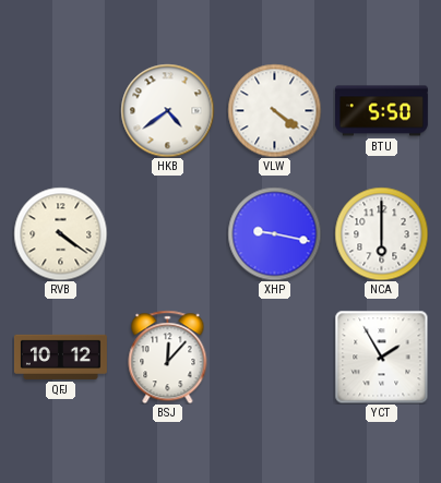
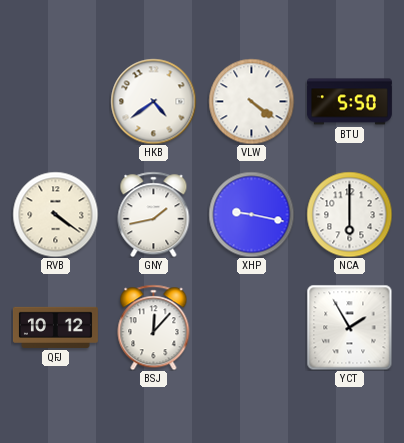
GNY: none -> 1:43
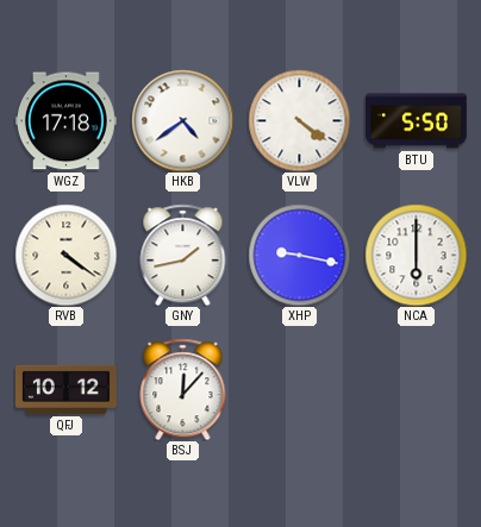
WGZ: none -> 17:18
YCT: 1:55 -> none
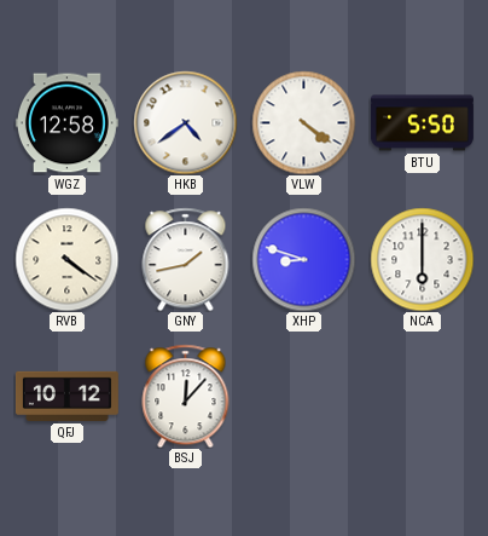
WGZ: 17:18 -> 12:58
XHP: 9:17 -> 8:48
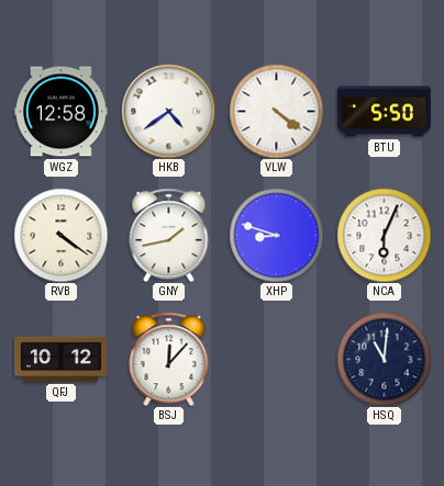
NCA: 6:00 -> 6:04
HSQ: none -> 11:01
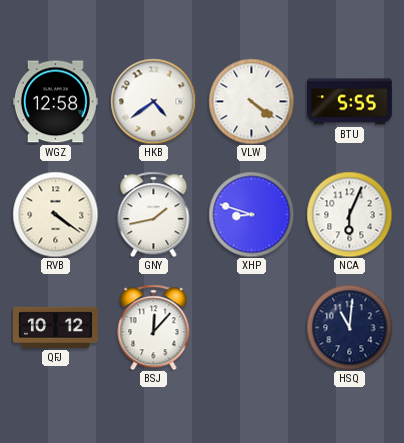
BTU: 5:50 -> 5:55
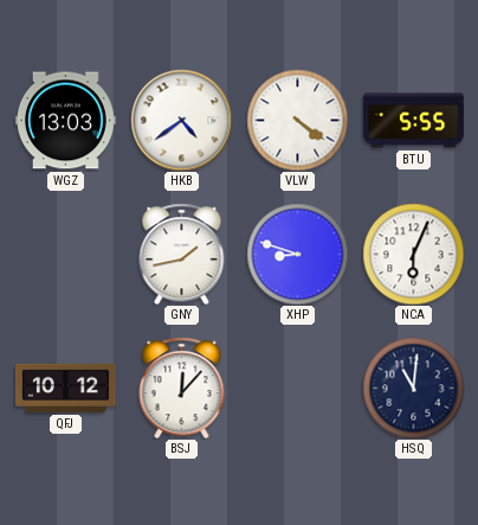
WGZ: 12:58 -> 13:03
RVB: 4:21 -> none
